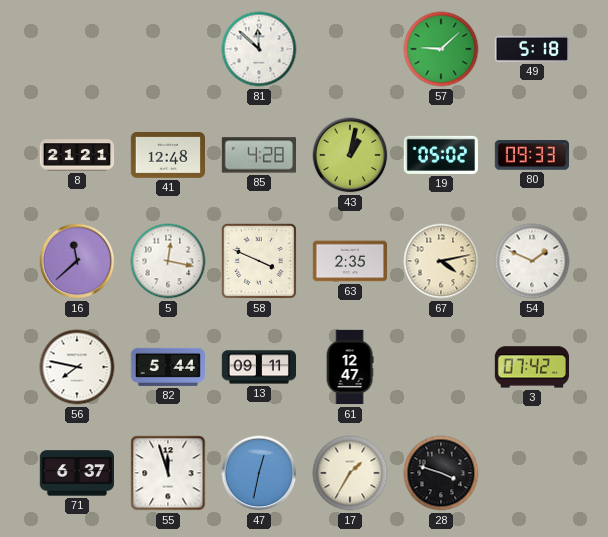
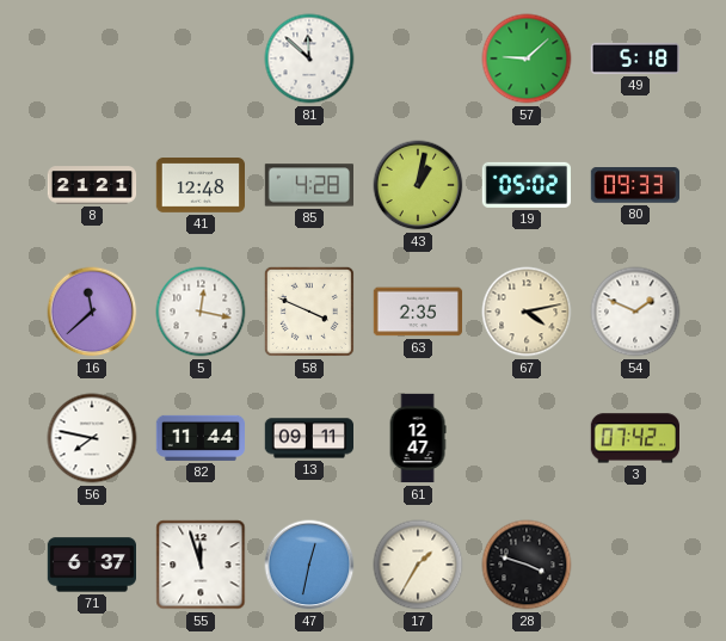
82: 5:44 -> 11:44
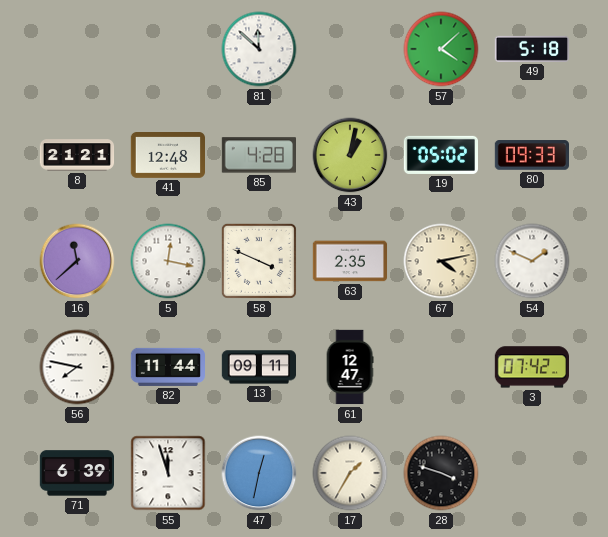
57: 9:08 -> 4:08
71: 6:37 -> 6:39
